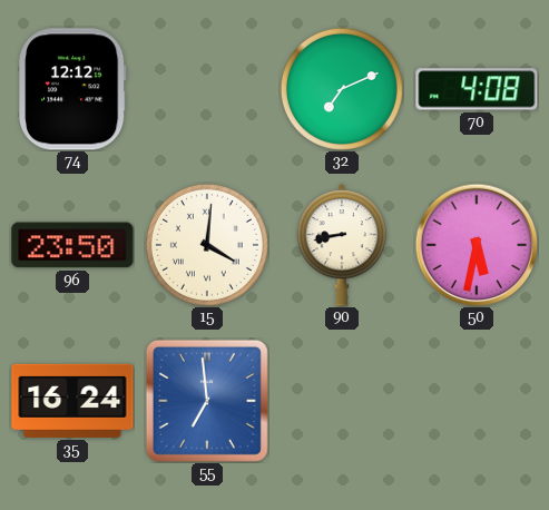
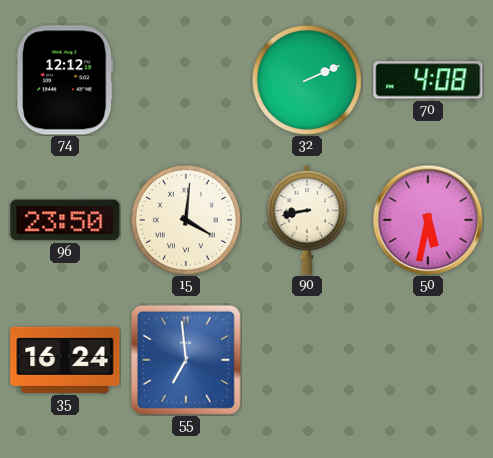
32: 7:11 -> 2:11
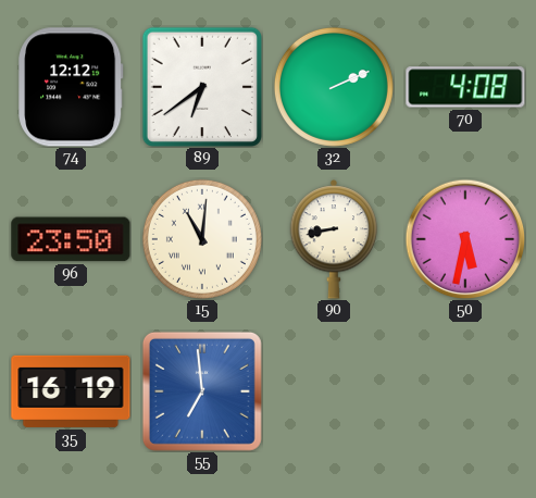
89: none -> 6:39
15: 4:01 -> 11:01
35: 16:24 -> 16:19
